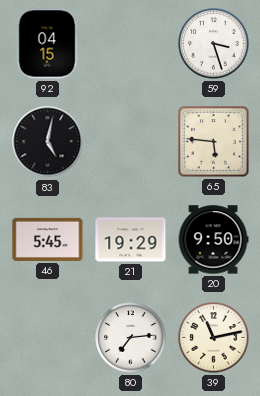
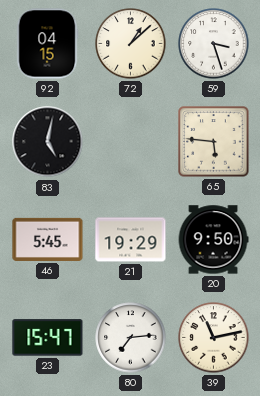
72: none -> 1:08
23: none -> 15:47
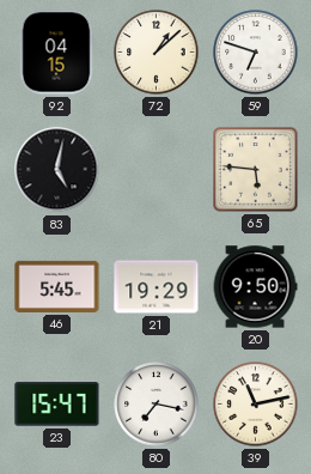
59: 3:27 -> 6:48
80: 7:14 -> 7:17
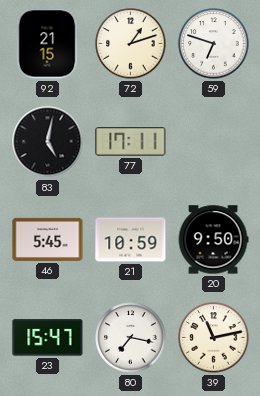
92: 04:15 -> 21:15
72: 1:08 -> 1:12
77: none -> 17:11
65: 5:46 -> none
21: 19:29 -> 10:59
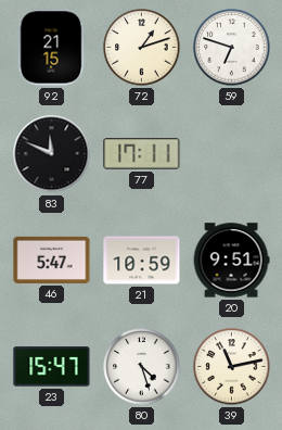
83: 5:02 -> 11:49
46: 5:45 -> 5:47
20: 9:50 -> 9:51
80: 7:17 -> 4:27
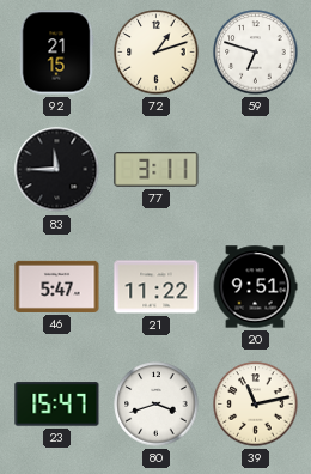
83: 11:49 -> 11:45
77: 17:11 -> 3:11
21: 10:59 -> 11:22
80: 4:27 -> 3:42
